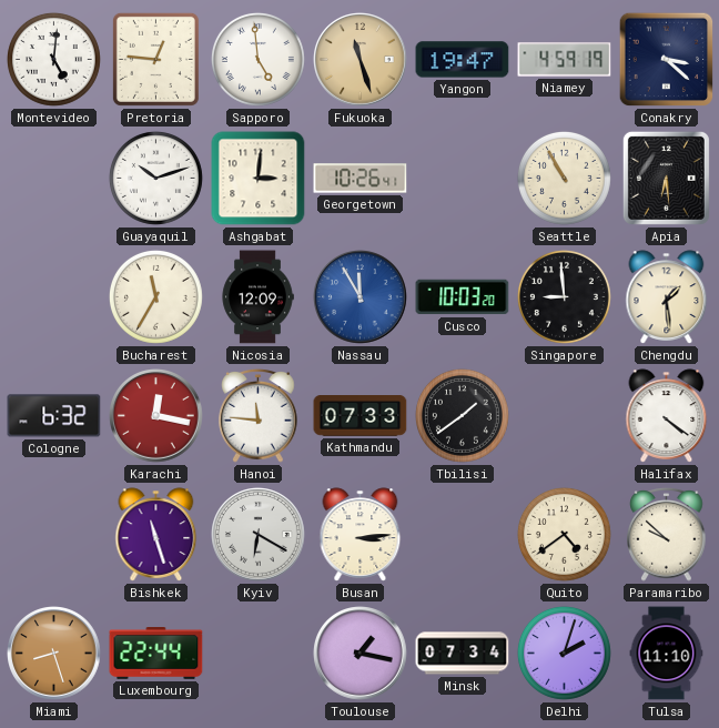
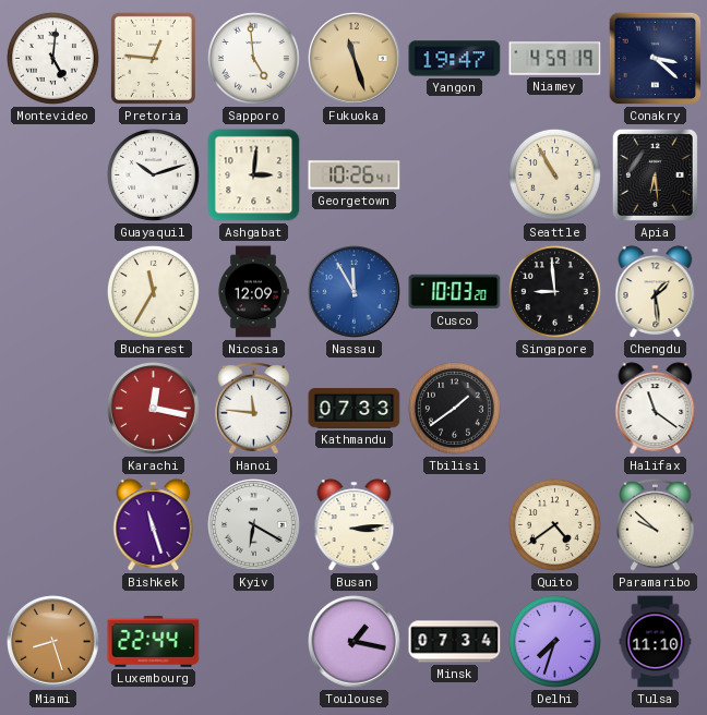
Cologne: 6:32 -> none
Halifax: 4:21 -> 11:21
Delhi: 2:03 -> 7:33
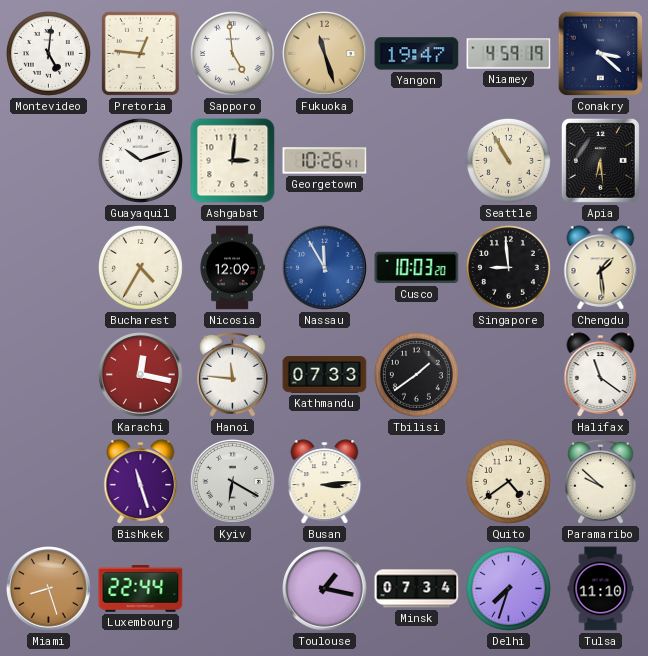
Bucharest: 11:35 -> 4:35
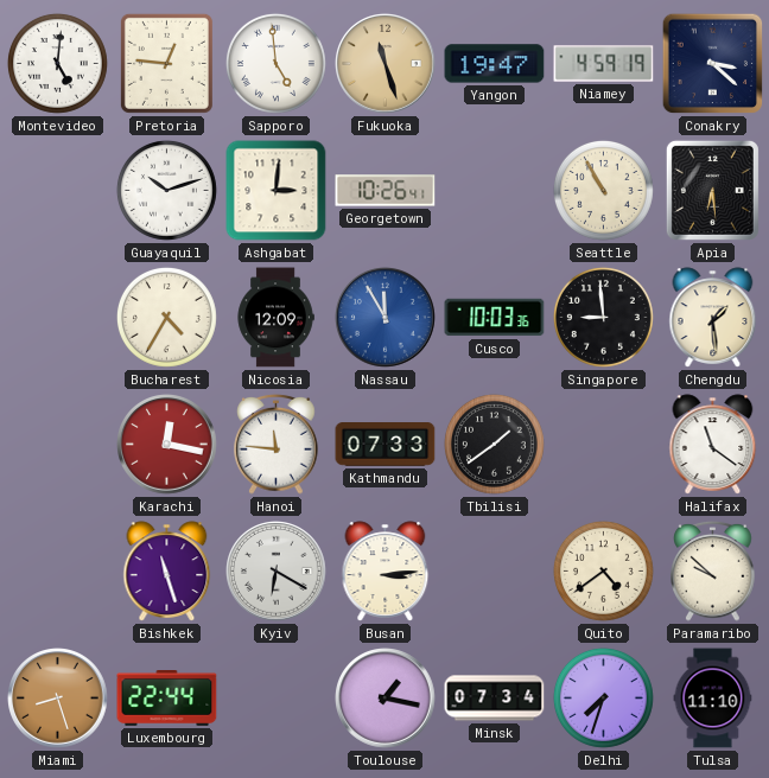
Cusco: 10:03:20 -> 10:03:36
